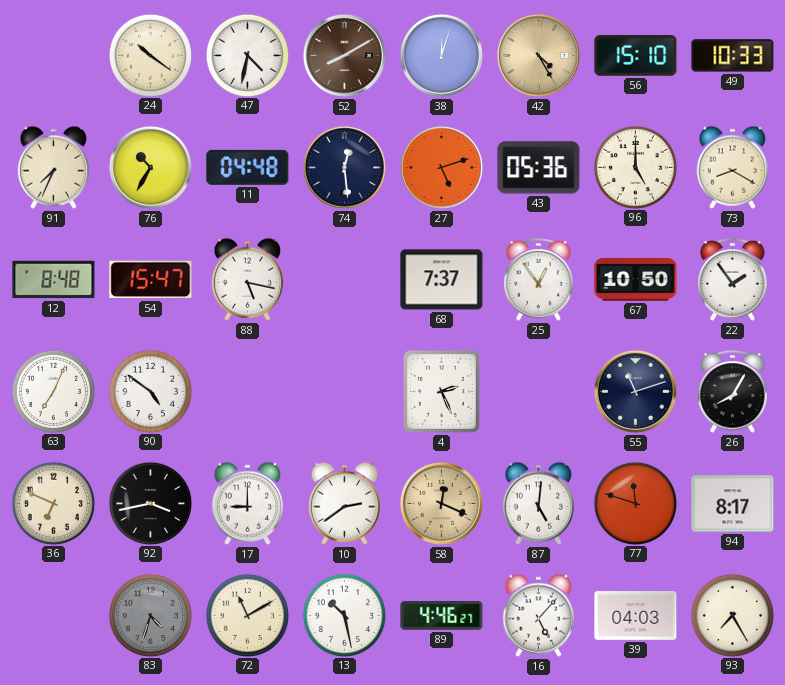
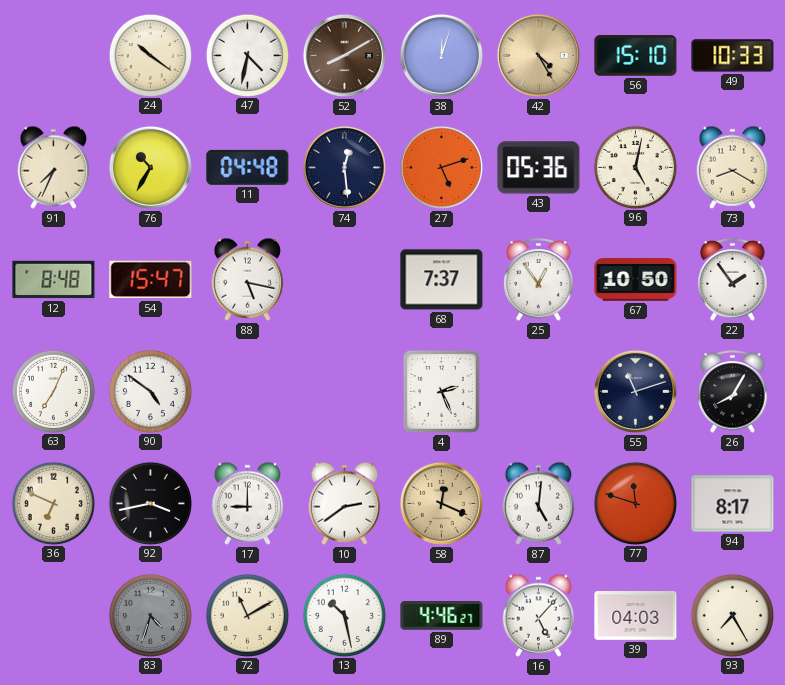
96: 5:00 -> 5:02
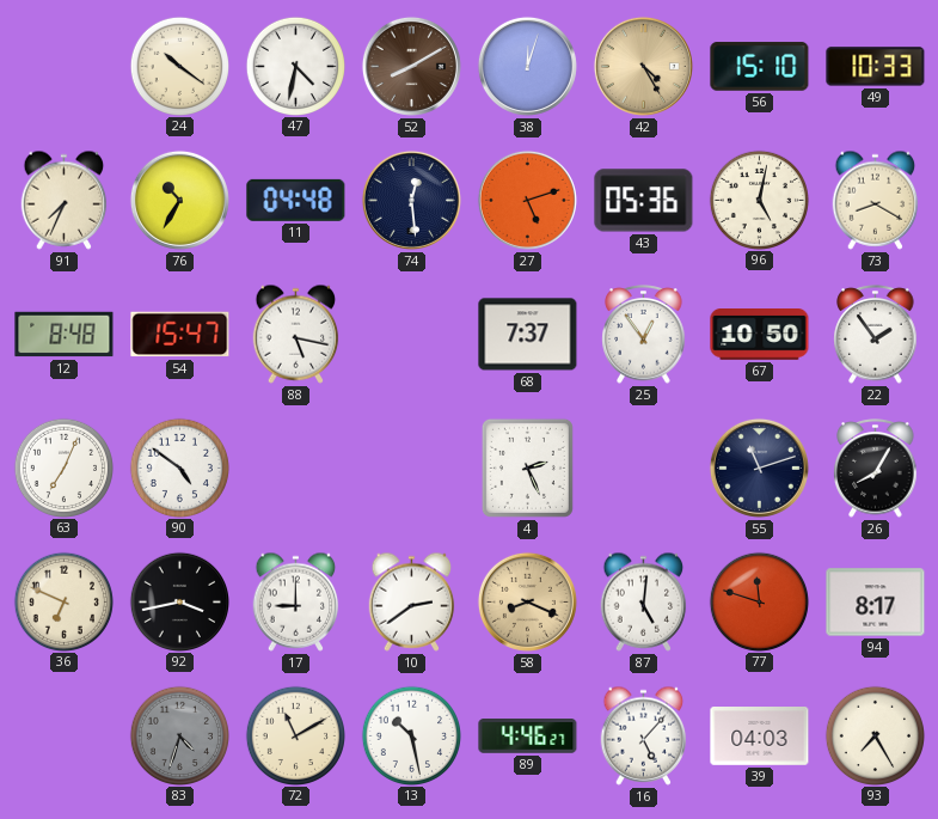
58: 12:19 -> 8:19
